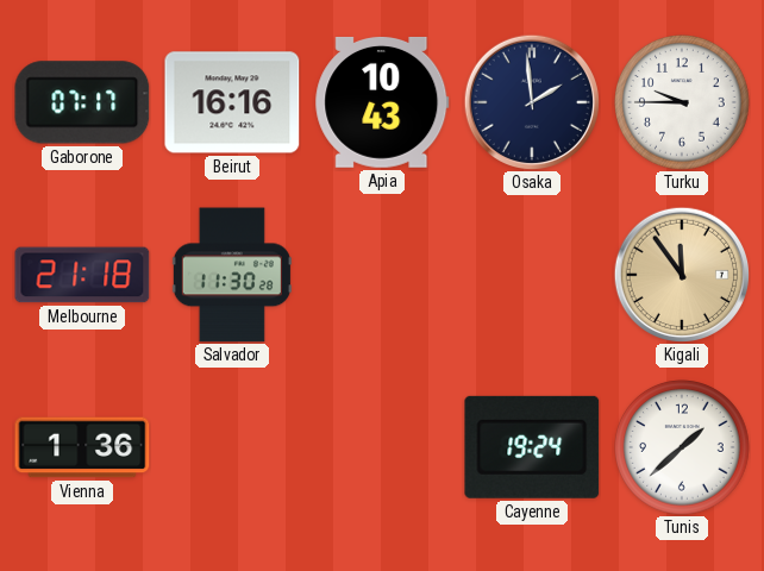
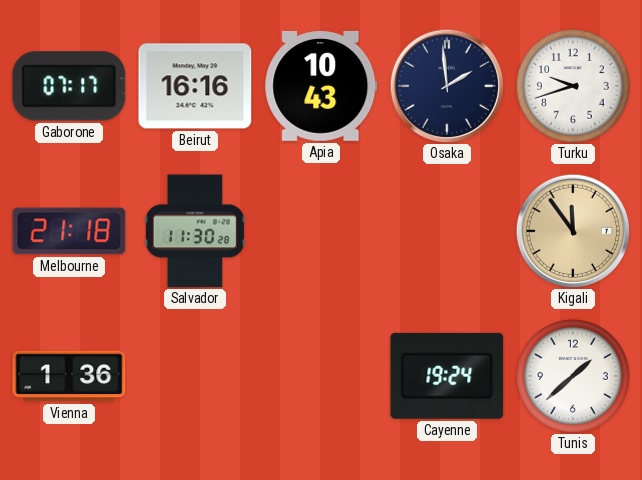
Turku: 9:45 -> 9:42
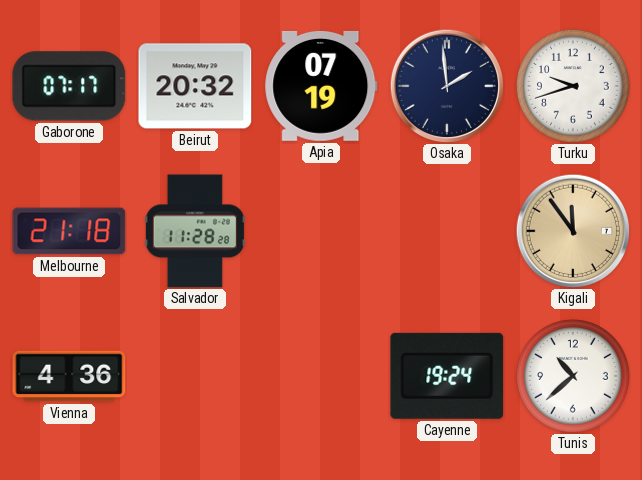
Beirut: 16:16 -> 20:32
Apia: 10:43 -> 07:19
Salvador: 11:30 -> 11:28
Vienna: 1:36 -> 4:36
Tunis: 1:38 -> 10:38
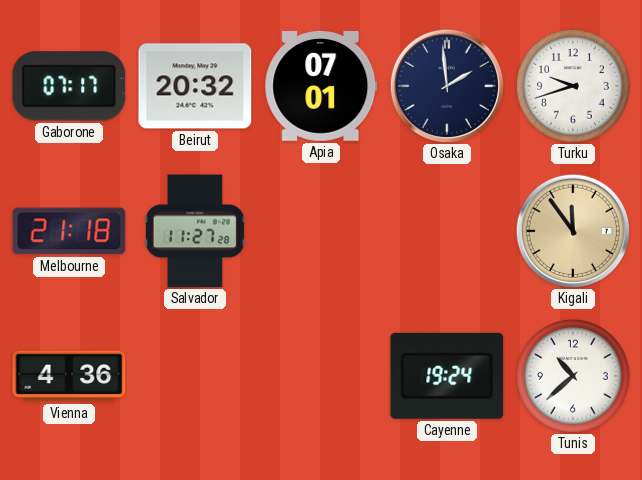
Apia: 07:19 -> 07:01
Salvador: 11:28 -> 11:27
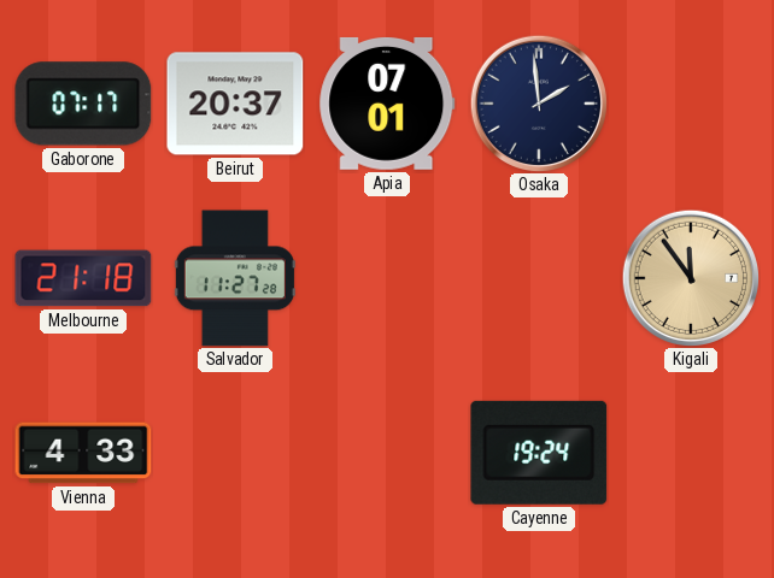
Beirut: 20:32 -> 20:37
Turku: 9:42 -> none
Vienna: 4:36 -> 4:33
Tunis: 10:38 -> none
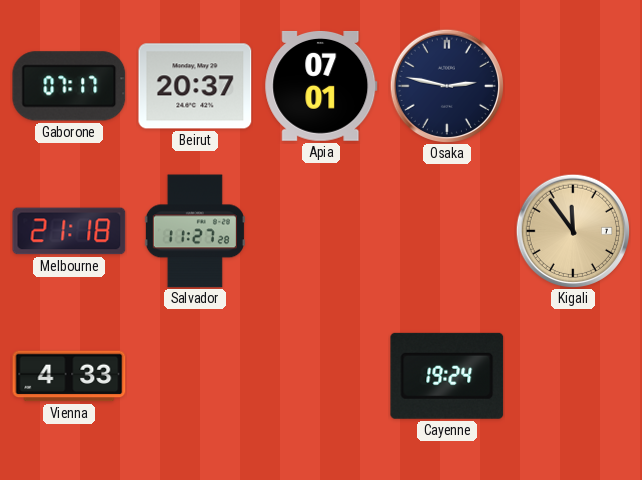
Osaka: 1:59 -> 2:47
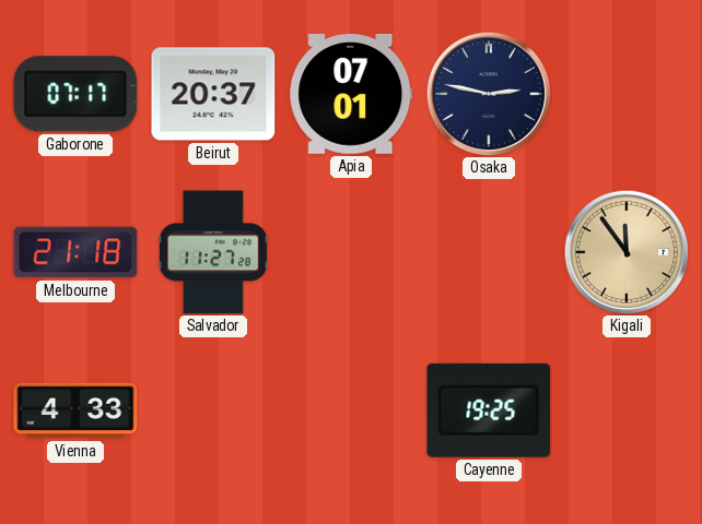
Cayenne: 19:24 -> 19:25
